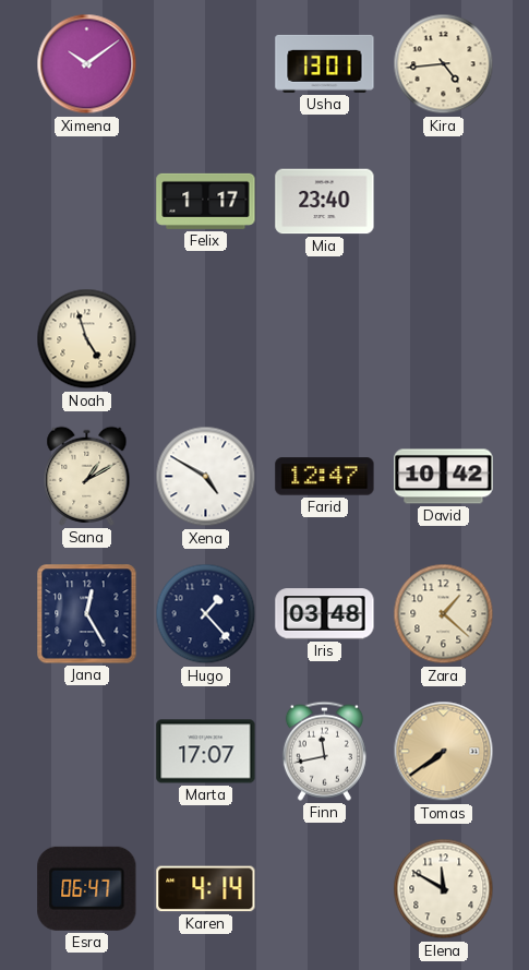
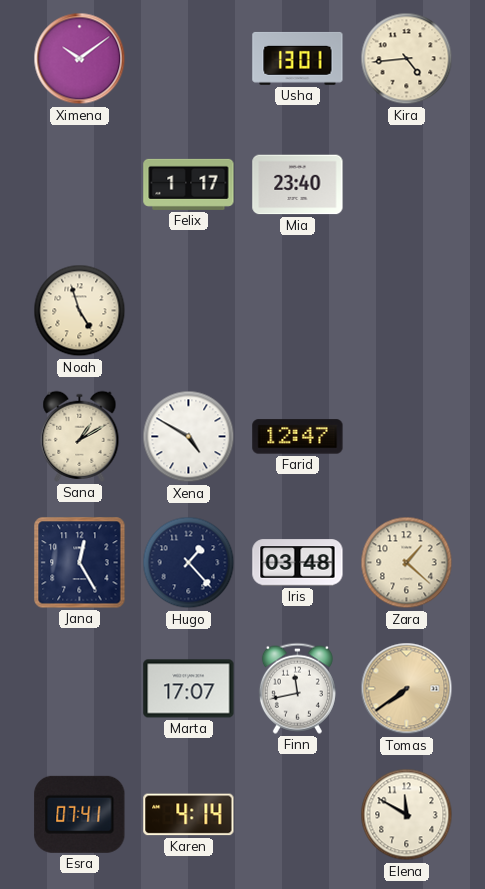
David: 10:42 -> none
Esra: 06:47 -> 07:41
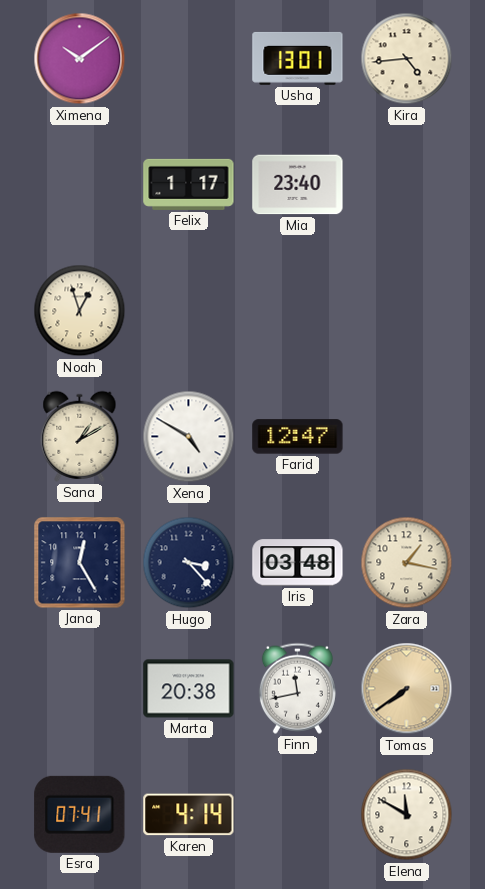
Noah: 4:57 -> 12:57
Hugo: 1:23 -> 3:23
Zara: 1:22 -> 1:17
Marta: 17:07 -> 20:38
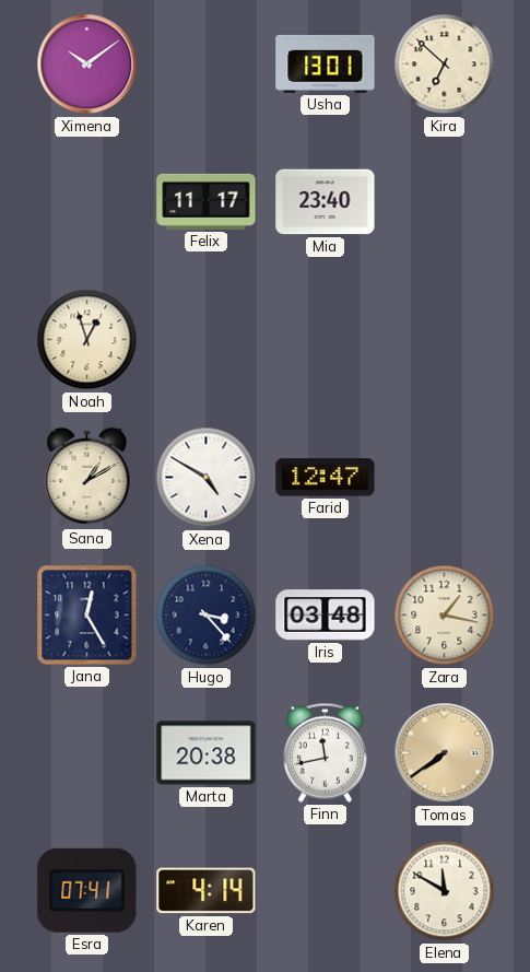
Kira: 4:44 -> 6:52
Felix: 1:17 -> 11:17
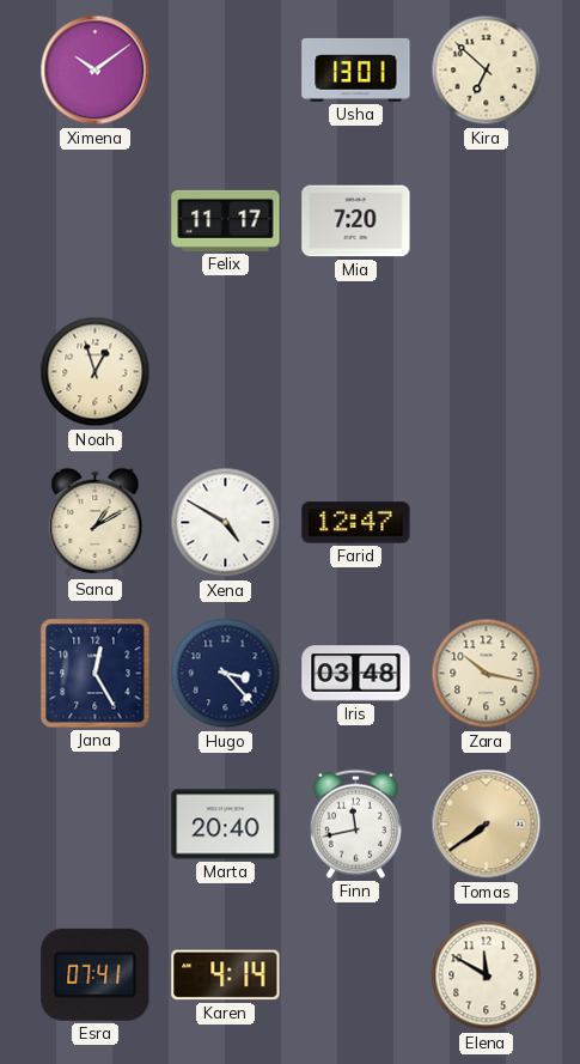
Mia: 23:40 -> 7:20
Zara: 1:17 -> 10:17
Marta: 20:38 -> 20:40
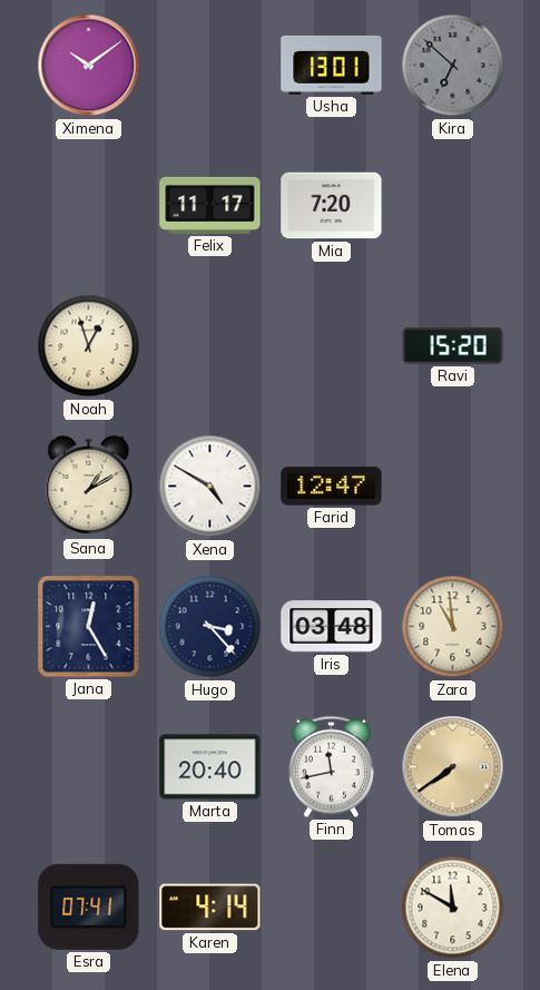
Kira dial: cream -> grey
Ravi: none -> 15:20
Zara: 10:17 -> 10:59
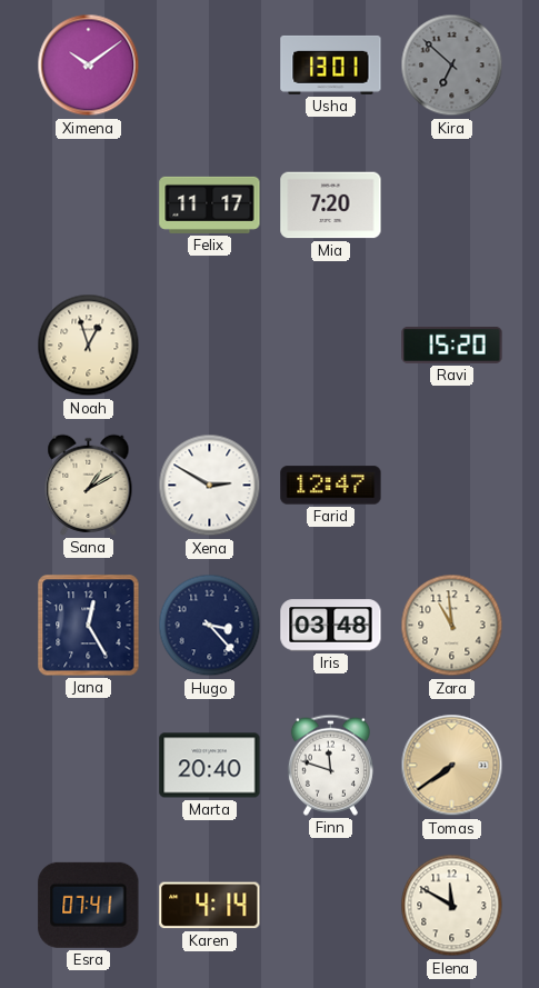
Xena: 4:50 -> 2:50
Finn: 11:43 -> 11:48
